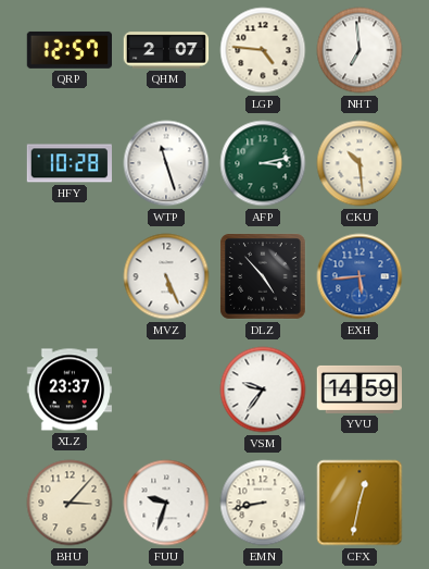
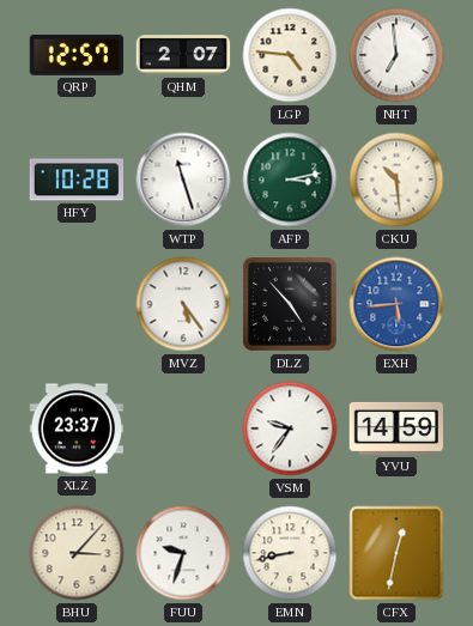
MVZ: 5:26 -> 5:24
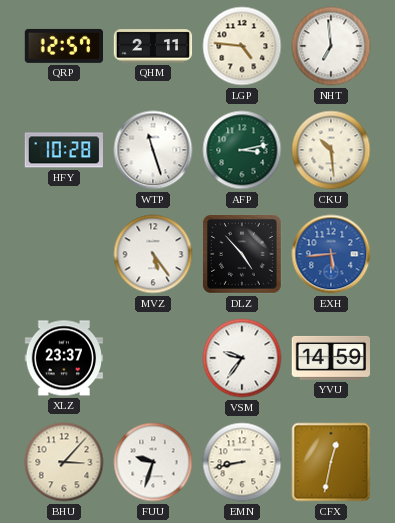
QHM: 2:07 -> 2:11
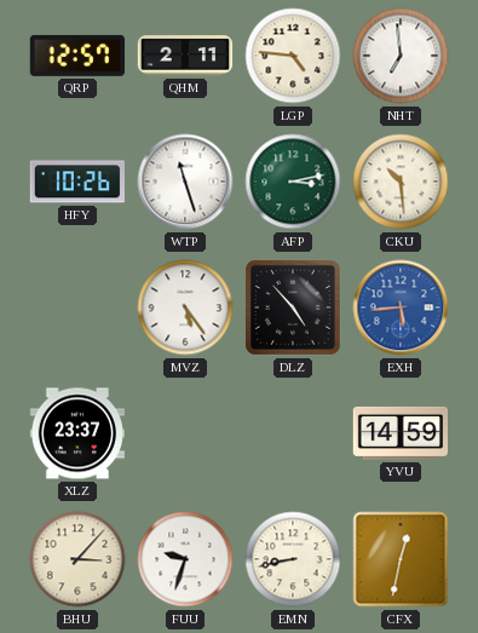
HFY: 10:28 -> 10:26
VSM: 9:36 -> none
